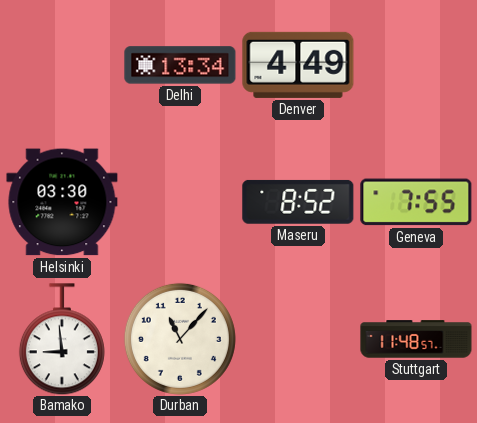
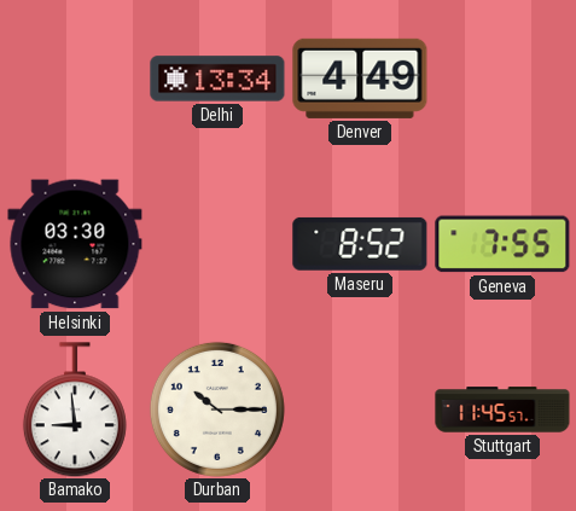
Durban: 11:07 -> 10:15
Stuttgart: 11:48 -> 11:45
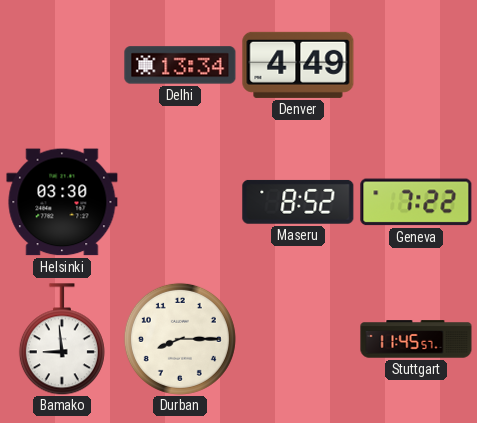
Geneva: 7:55 -> 7:22
Durban: 10:15 -> 8:15
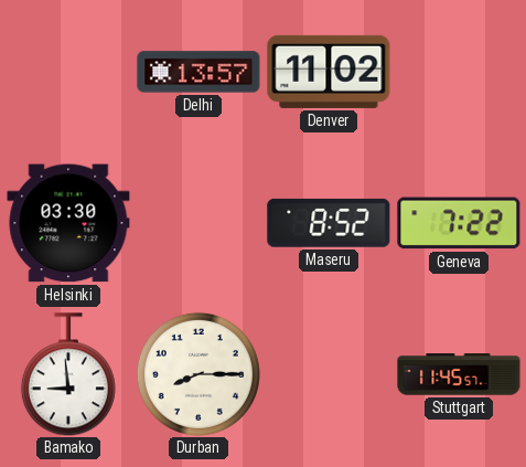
Delhi: 13:34 -> 13:57
Denver: 4:49 -> 11:02
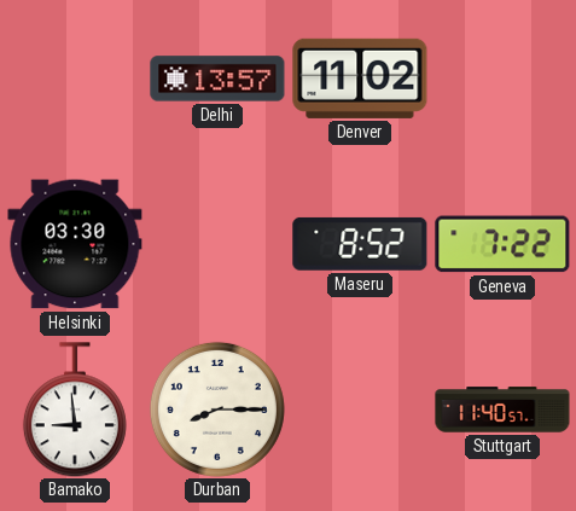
Stuttgart: 11:45 -> 11:40
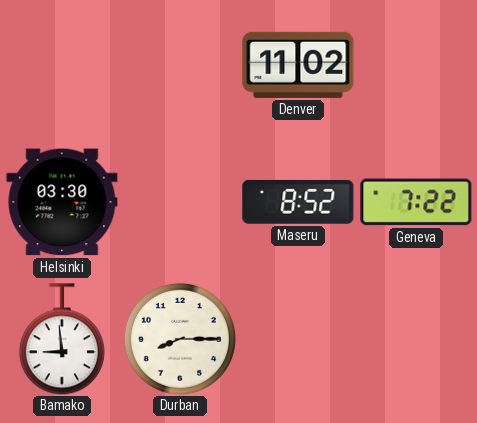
Delhi: 13:57 -> none
Stuttgart: 11:40 -> none
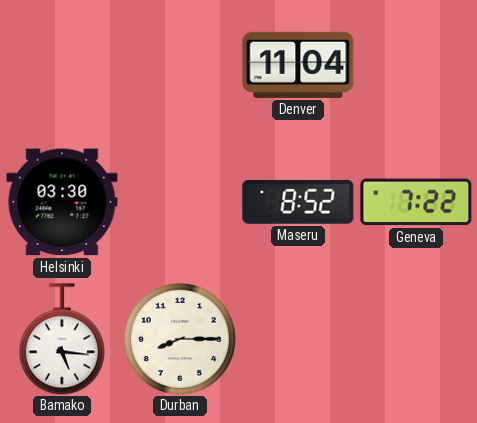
Denver: 11:02 -> 11:04
Bamako: 8:59 -> 5:16
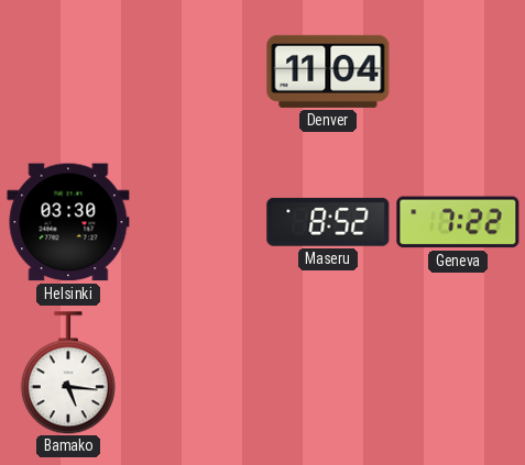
Durban: 8:15 -> none
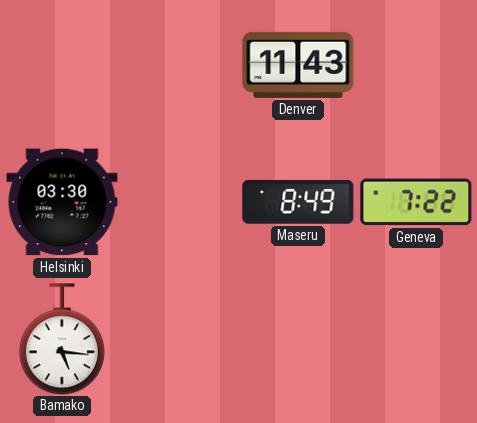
Denver: 11:04 -> 11:43
Maseru: 8:52 -> 8:49
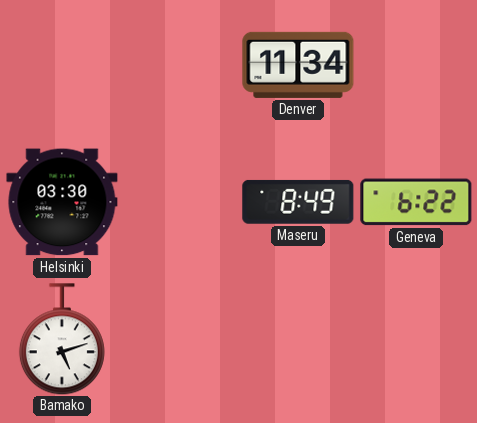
Denver: 11:43 -> 11:34
Geneva: 7:22 -> 6:22
Bamako: 5:16 -> 5:12
